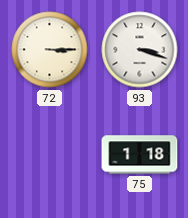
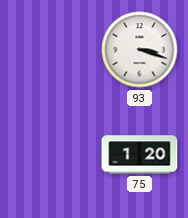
72: 3:15 -> none
75: 1:18 -> 1:20
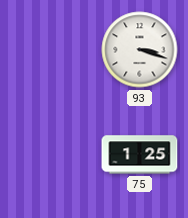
75: 1:20 -> 1:25
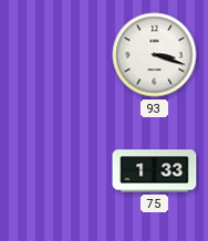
75: 1:25 -> 1:33
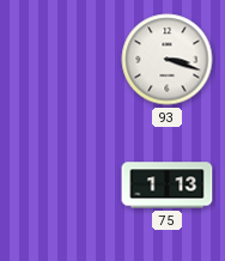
75: 1:33 -> 1:13
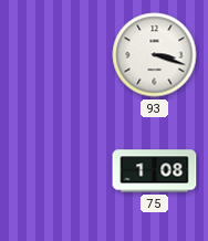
75: 1:13 -> 1:08
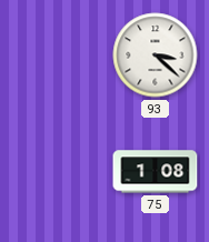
93: 3:18 -> 3:22
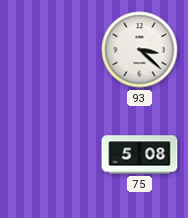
75: 1:08 -> 5:08
